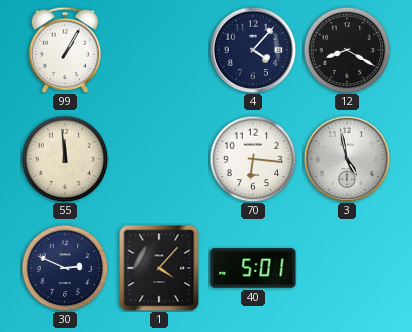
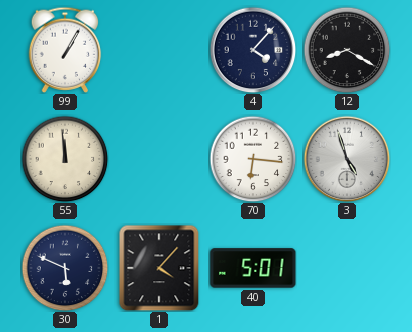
3: 4:58 -> 4:57
30: 2:49 -> 5:49
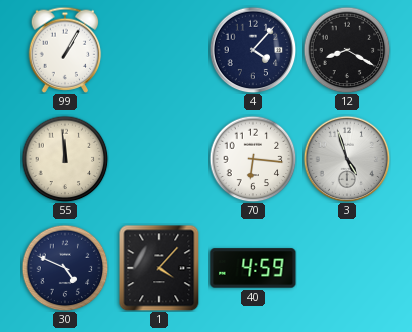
30: 5:49 -> 4:49
40: 5:01 -> 4:59
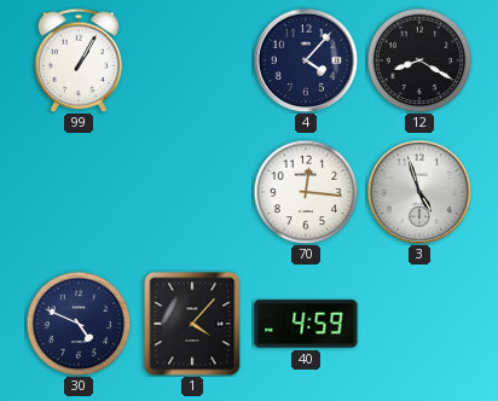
55: 11:59 -> none
70: 6:16 -> 12:16
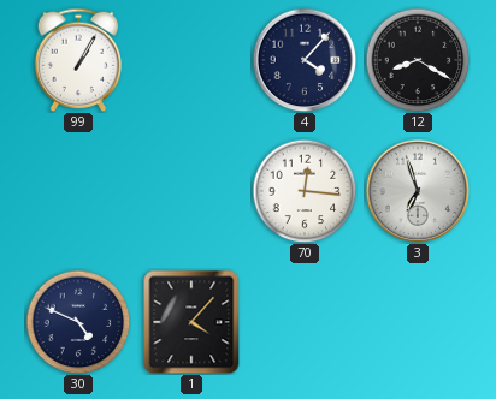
3: 4:57 -> 6:57
40: 4:59 -> none
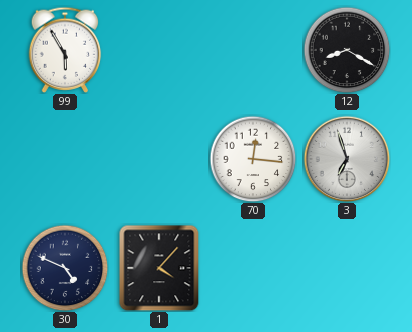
99: 1:05 -> 5:55
4: 4:07 -> none
